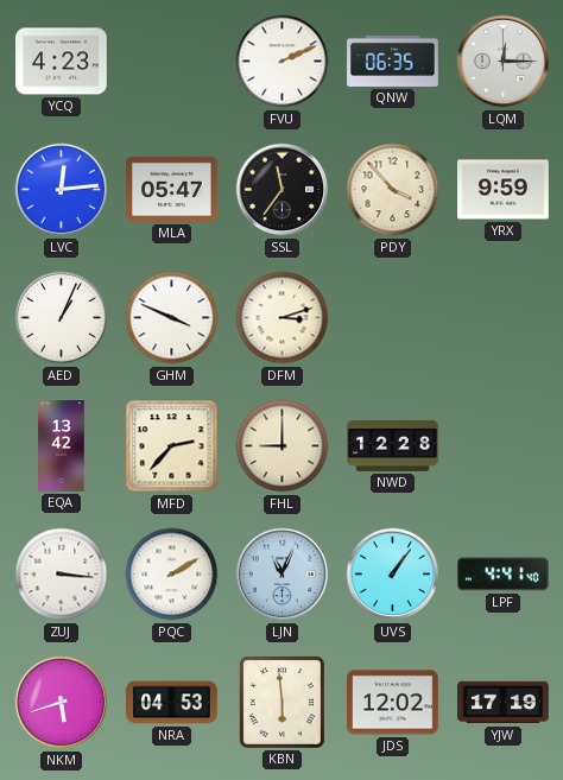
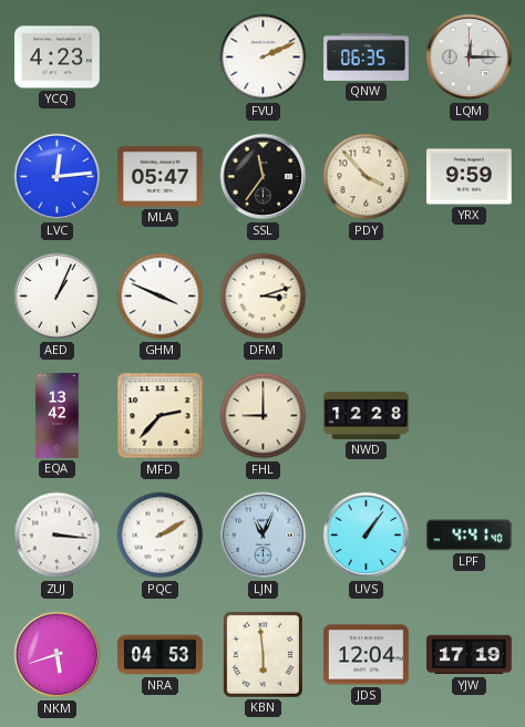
JDS: 12:02 -> 12:04
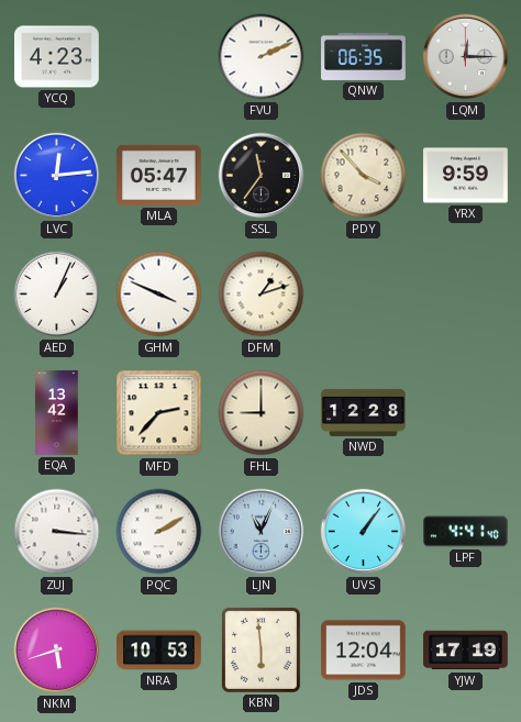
DFM: 3:12 -> 1:12
NRA: 04:53 -> 10:53
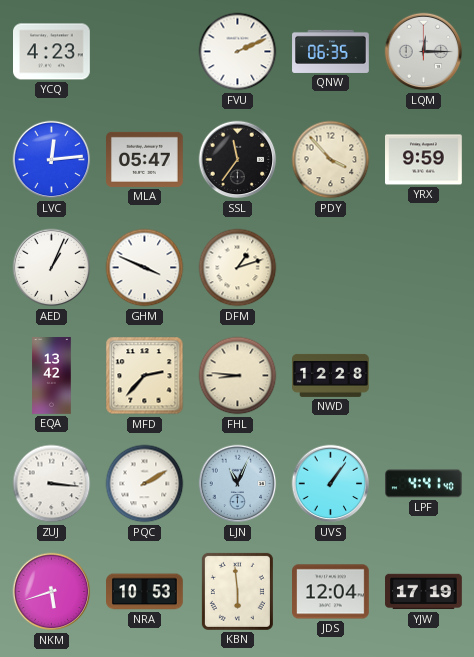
FHL: 9:00 -> 8:46
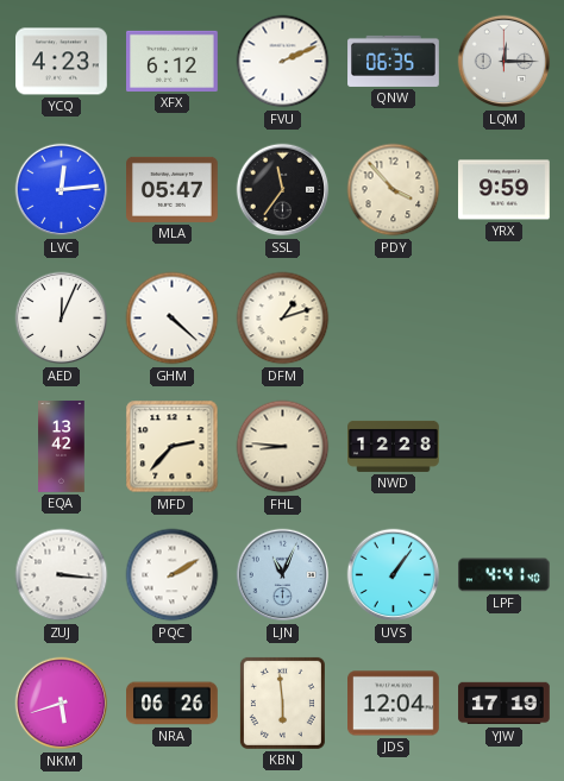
XFX: none -> 6:12
AED: 1:04 -> 12:04
GHM: 3:49 -> 4:22
NRA: 10:53 -> 06:26
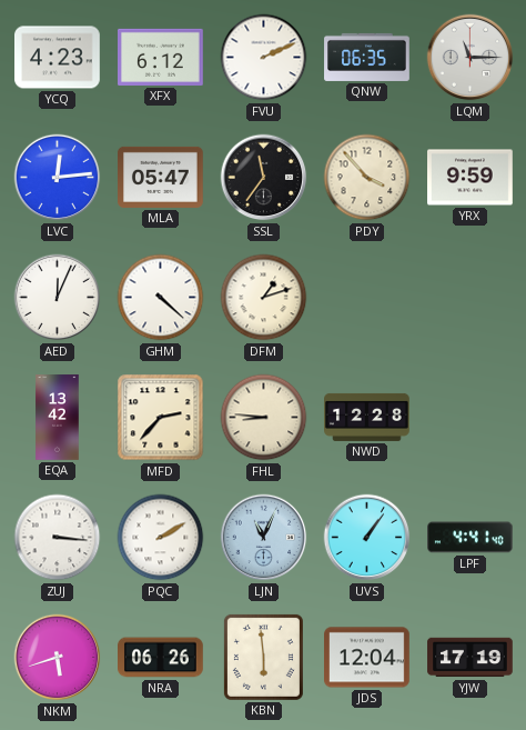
LQM: 12:15 -> 11:15
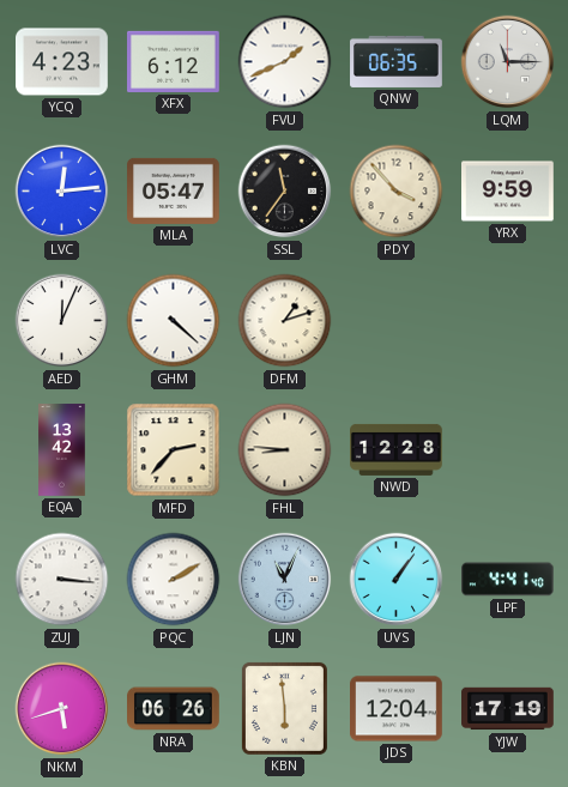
FVU: 2:11 -> 1:41
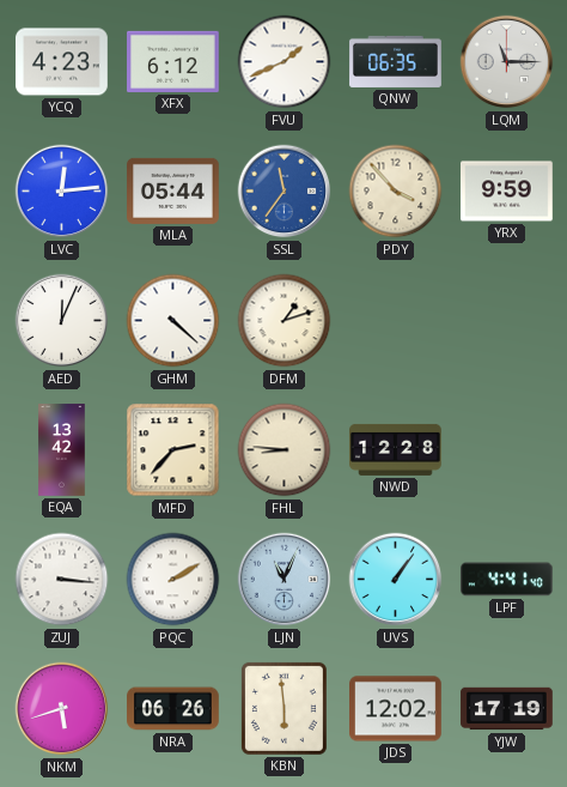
MLA: 05:47 -> 05:44
SSL dial: black -> blue
JDS: 12:04 -> 12:02
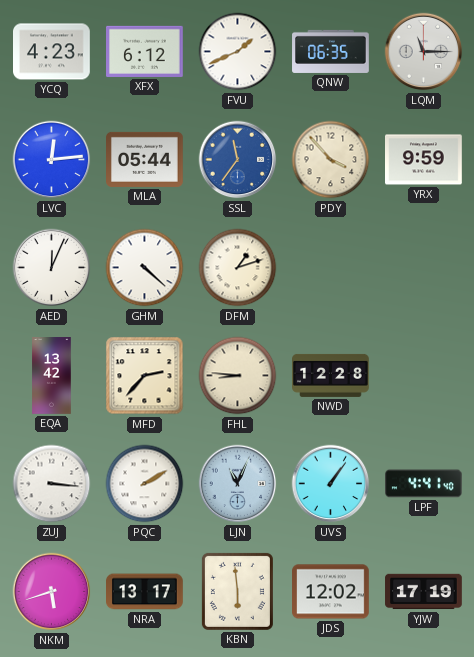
NRA: 06:26 -> 13:17
